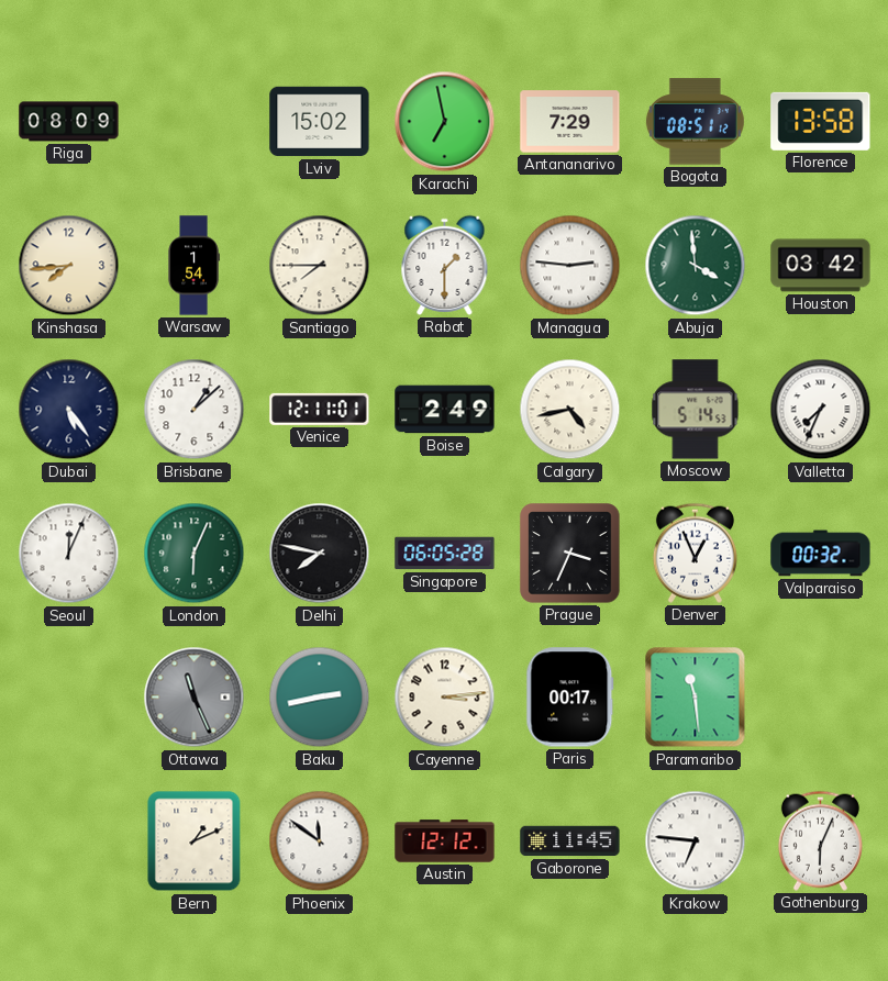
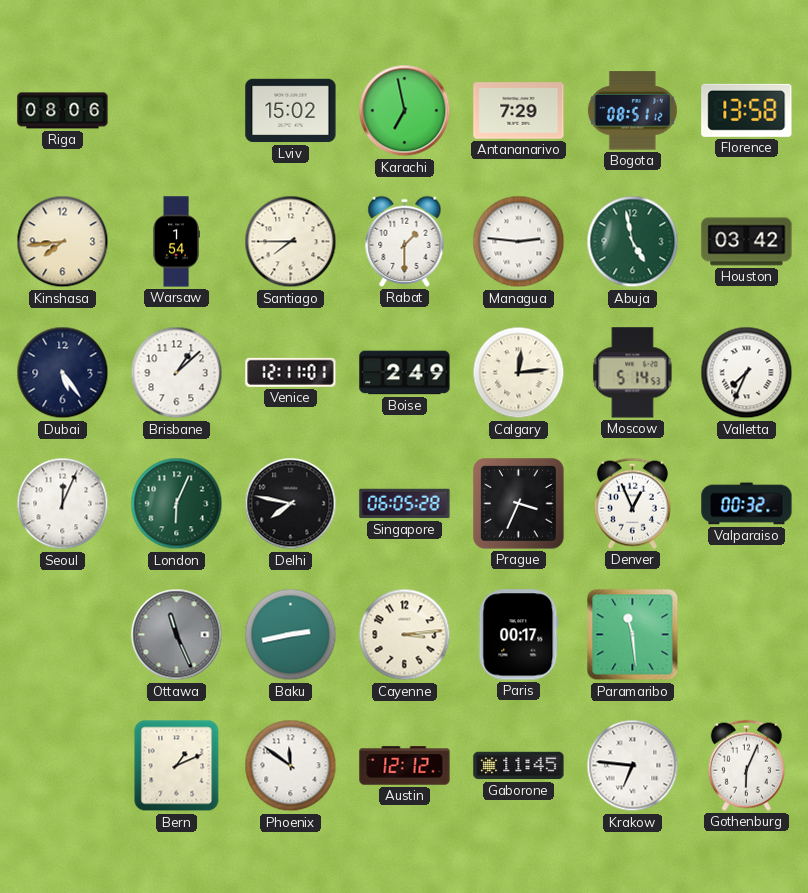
Riga: 08:09 -> 08:06
Abuja: 3:59 -> 4:58
Calgary: 4:43 -> 12:14
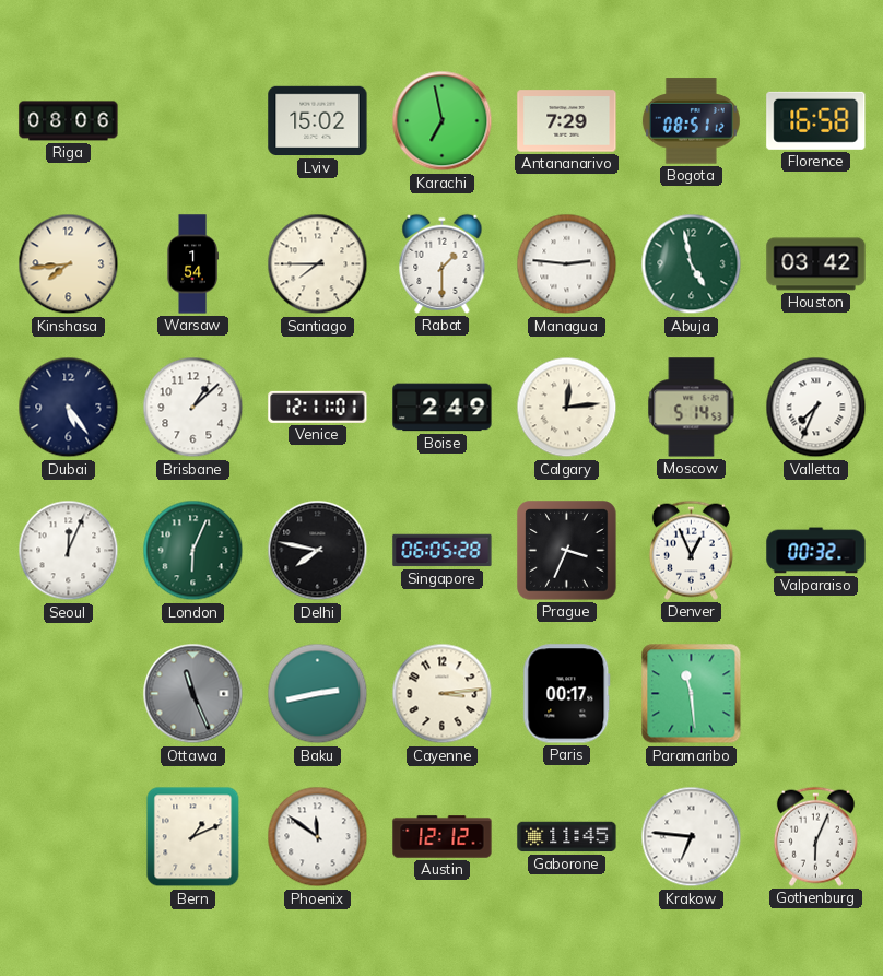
Florence: 13:58 -> 16:58
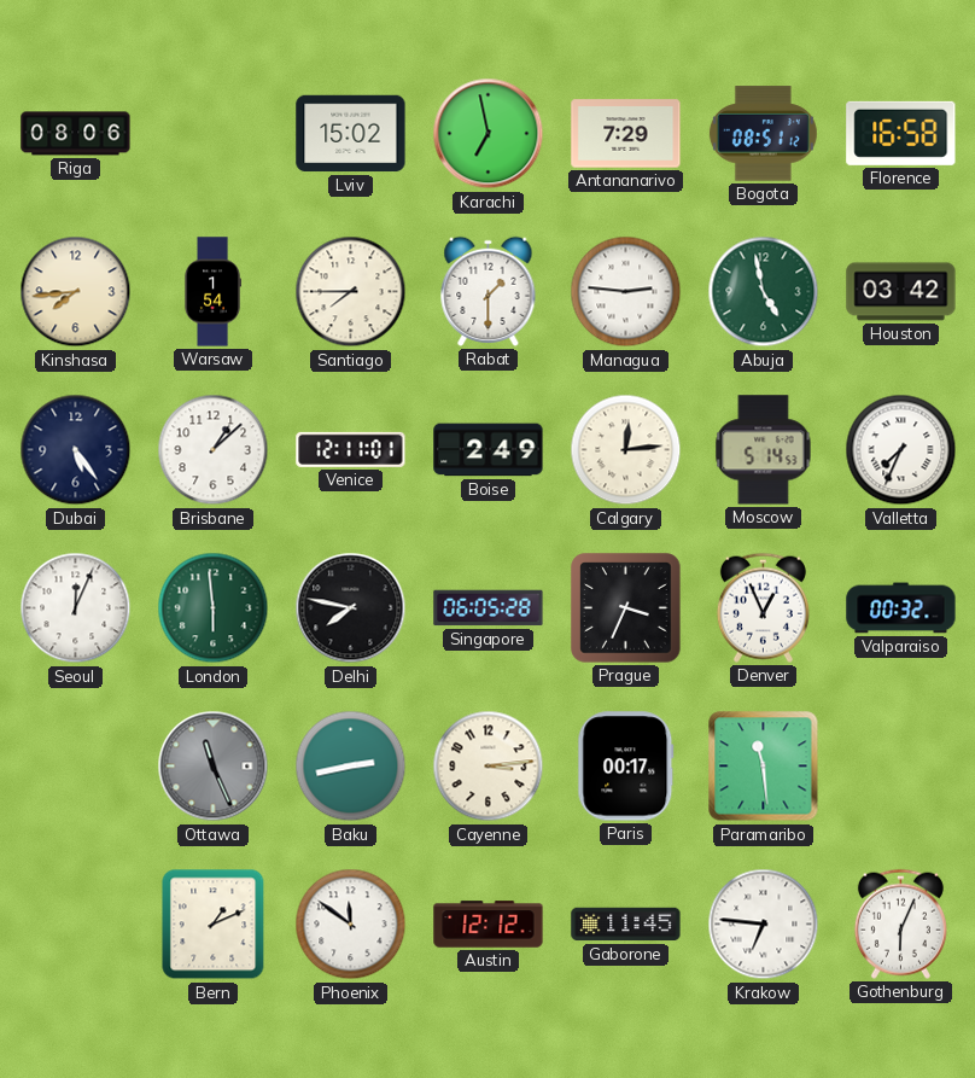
London: 6:04 -> 5:59
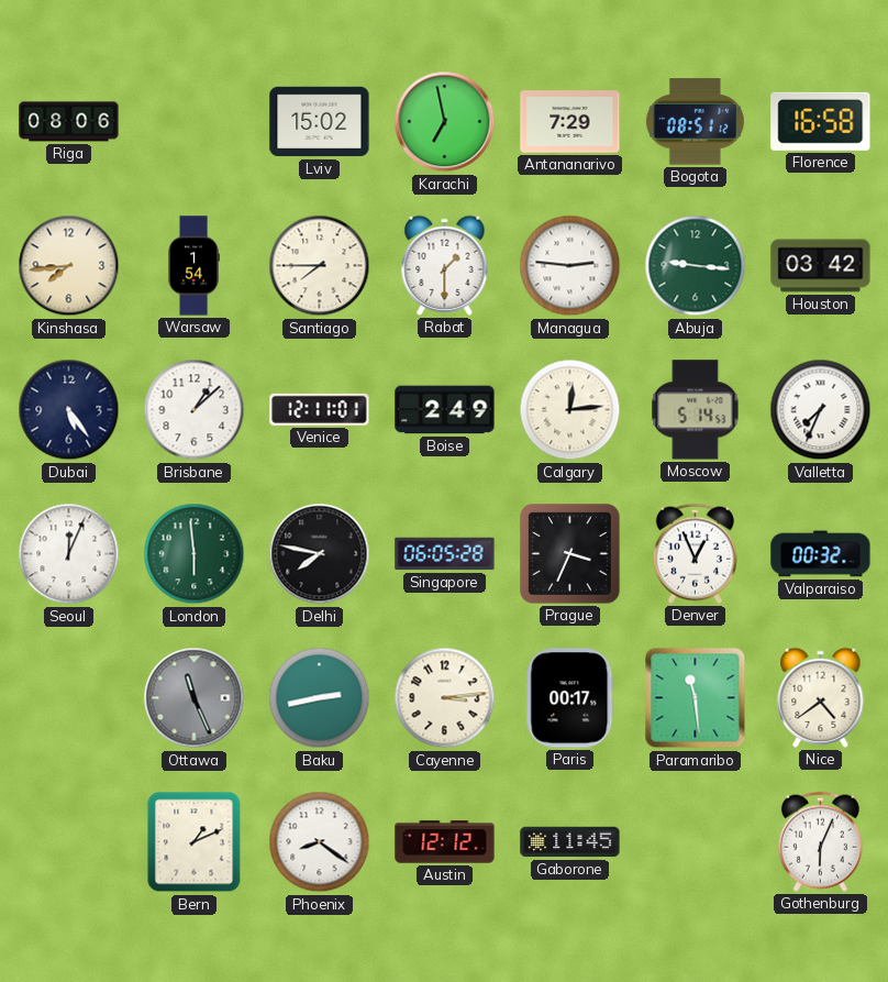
Abuja: 4:58 -> 9:16
Nice: none -> 4:39
Phoenix: 11:51 -> 8:21
Krakow: 6:46 -> none
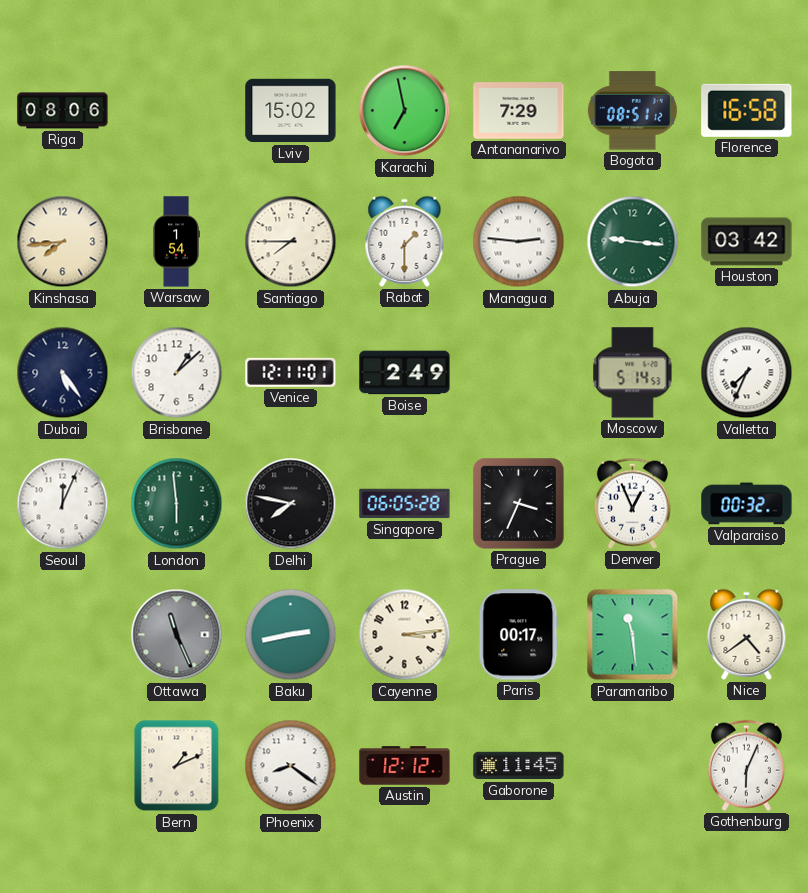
Calgary: 12:14 -> none
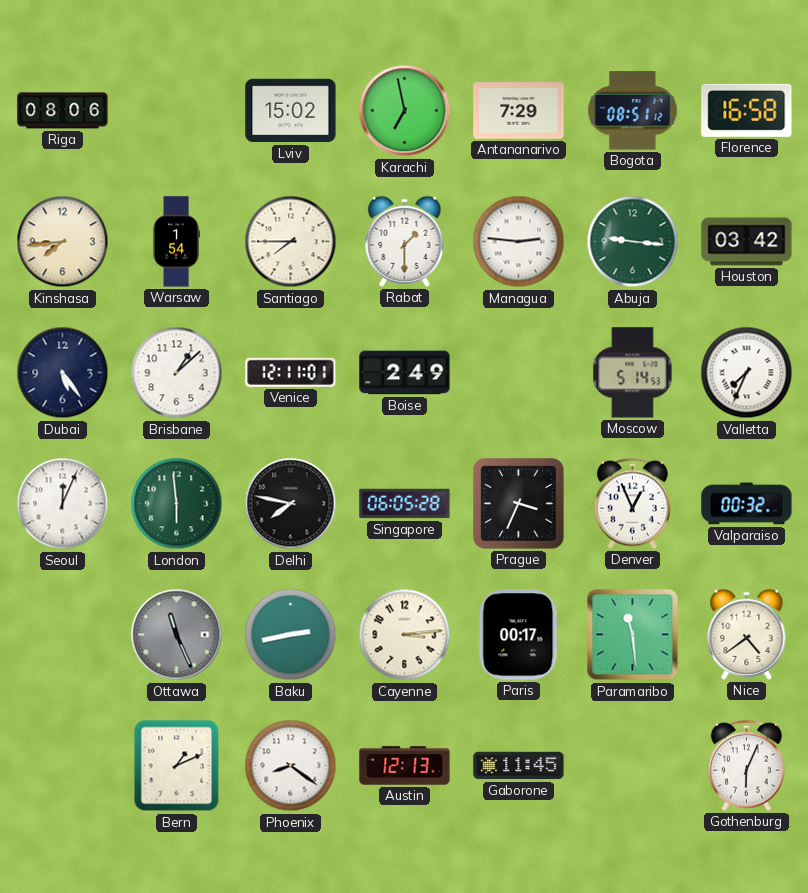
Austin: 12:12 -> 12:13
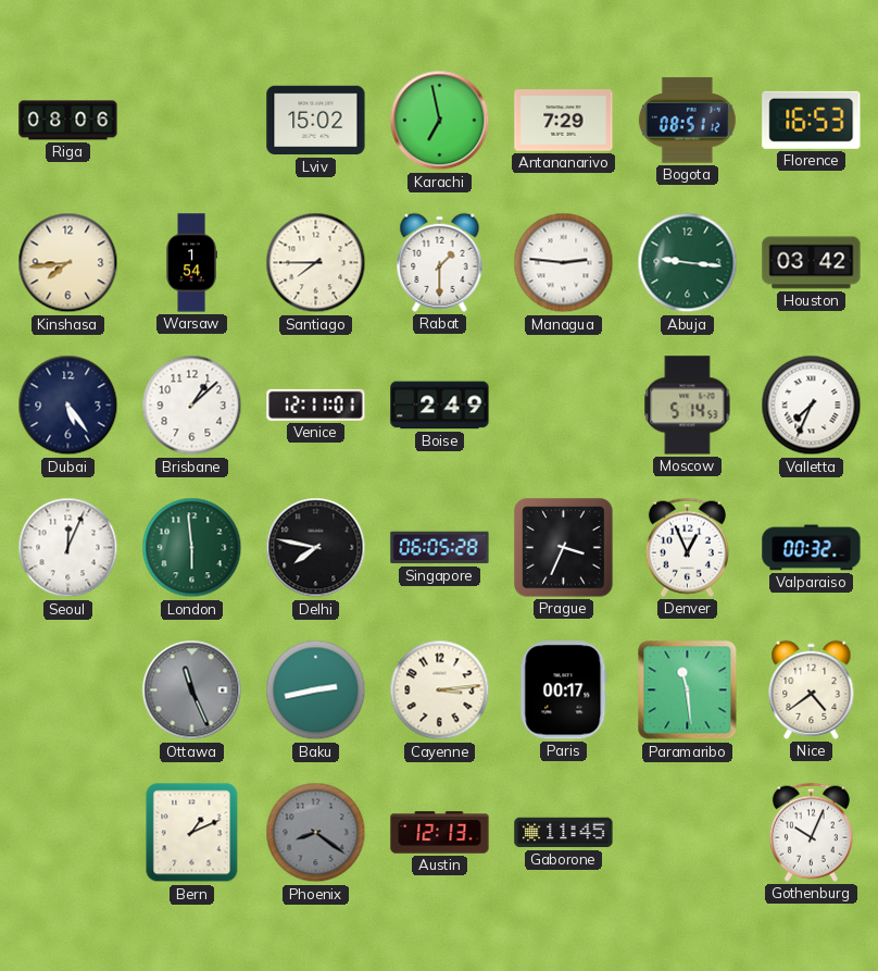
Florence: 16:58 -> 16:53
Phoenix dial: white -> grey
Gothenburg: 6:04 -> 10:04
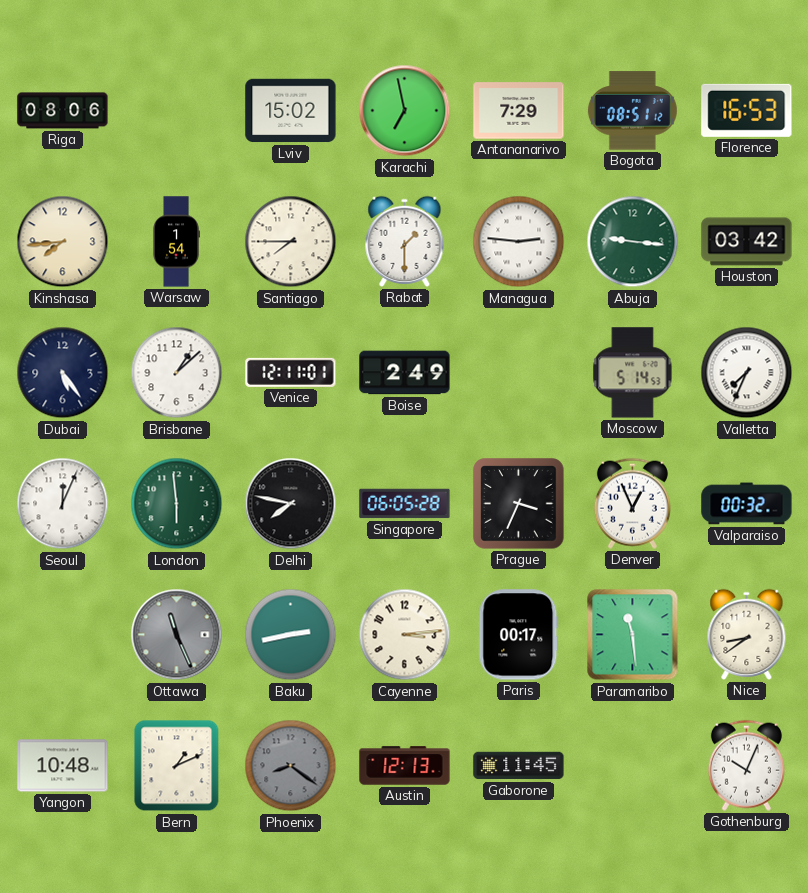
Nice: 4:39 -> 8:39
Yangon: none -> 10:48
